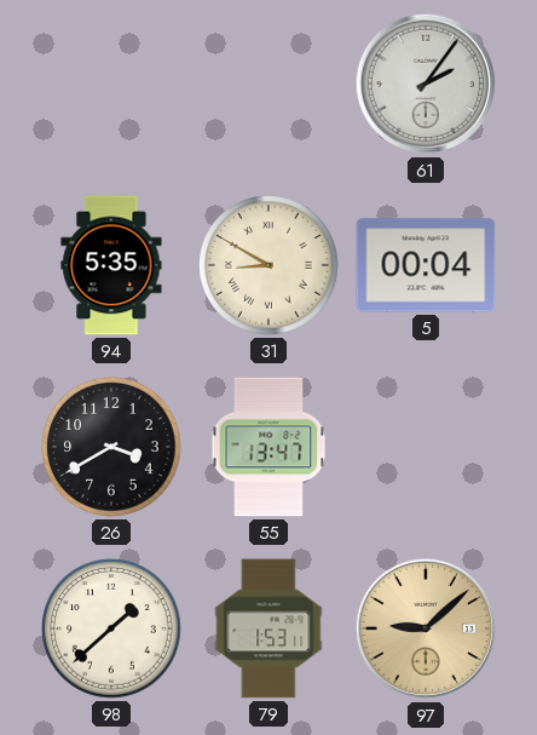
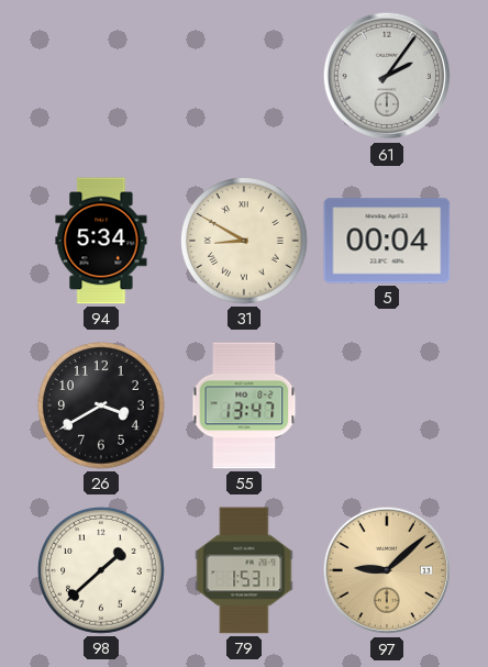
94: 5:35 -> 5:34
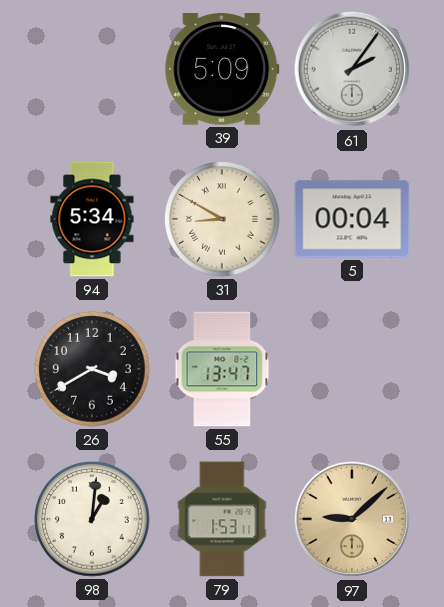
39: none -> 5:09
98: 1:38 -> 1:01
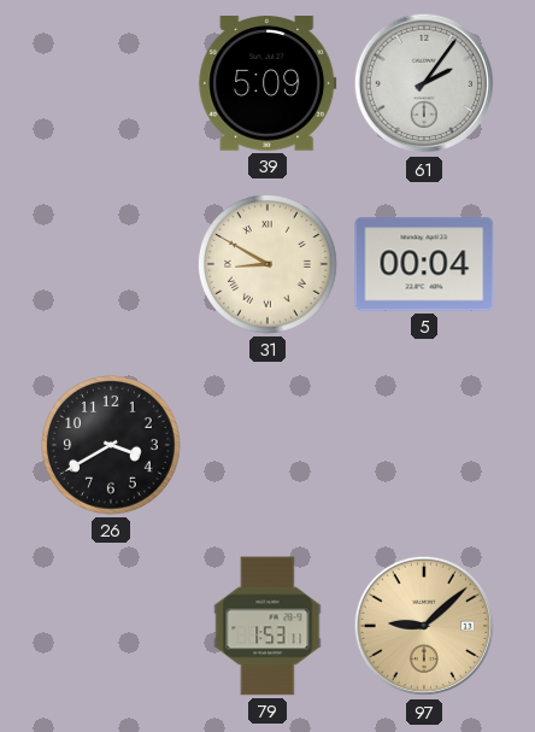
94: 5:34 -> none
55: 13:47 -> none
98: 1:01 -> none
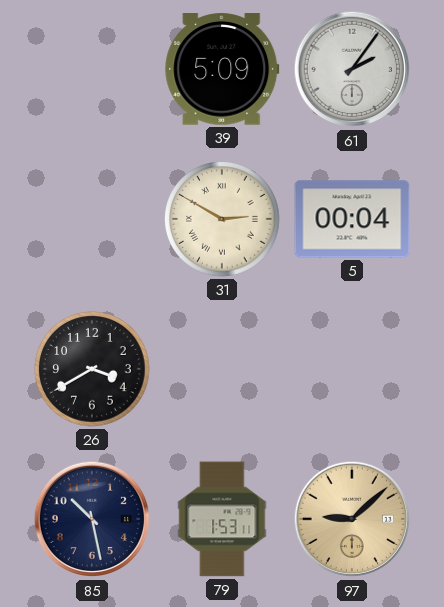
31: 8:50 -> 2:50
85: none -> 10:28
